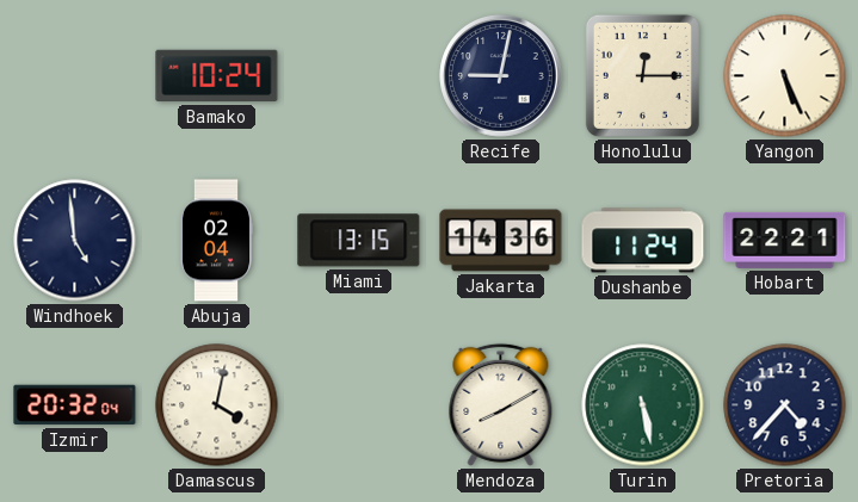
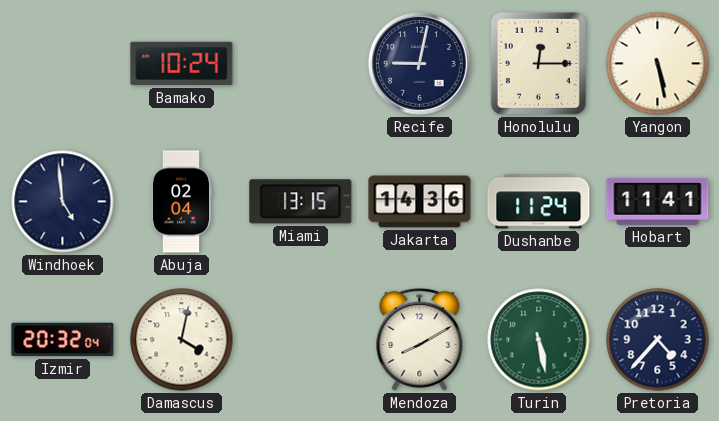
Yangon: 5:26 -> 5:28
Hobart: 22:21 -> 11:41
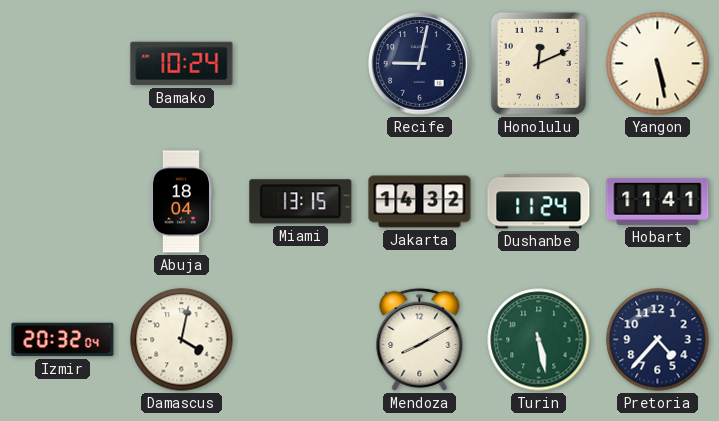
Honolulu: 12:15 -> 12:11
Windhoek: 4:59 -> none
Abuja: 02:04 -> 18:04
Jakarta: 14:36 -> 14:32
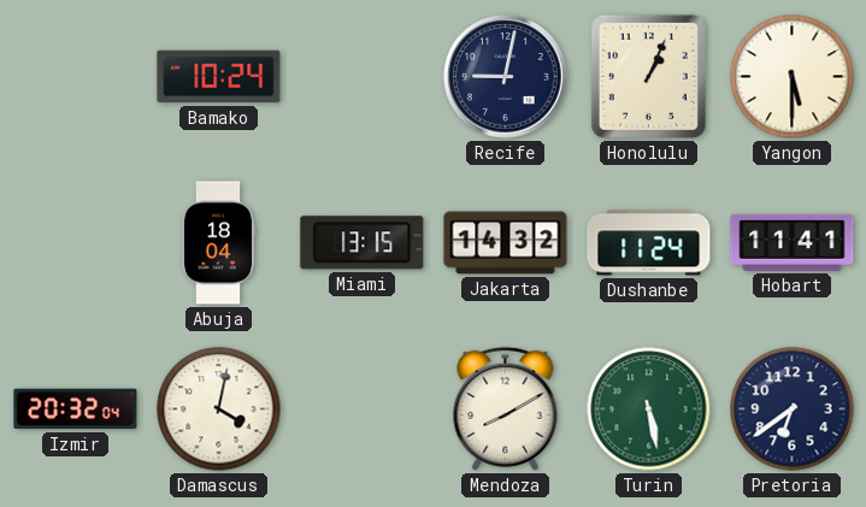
Honolulu: 12:11 -> 1:04
Yangon: 5:28 -> 5:30
Pretoria: 4:37 -> 6:39
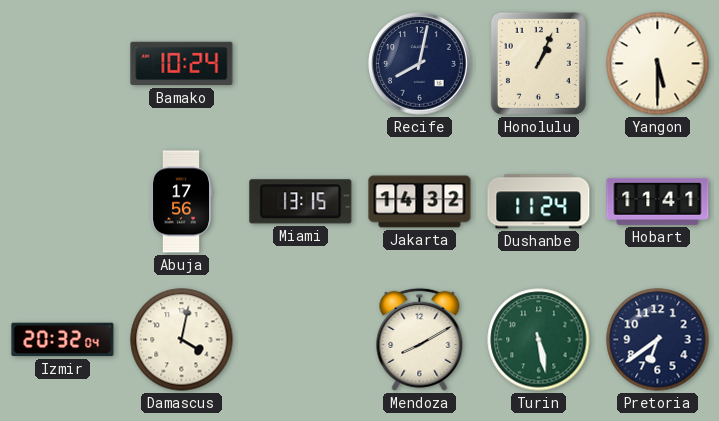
Recife: 9:02 -> 8:02
Abuja: 18:04 -> 17:56
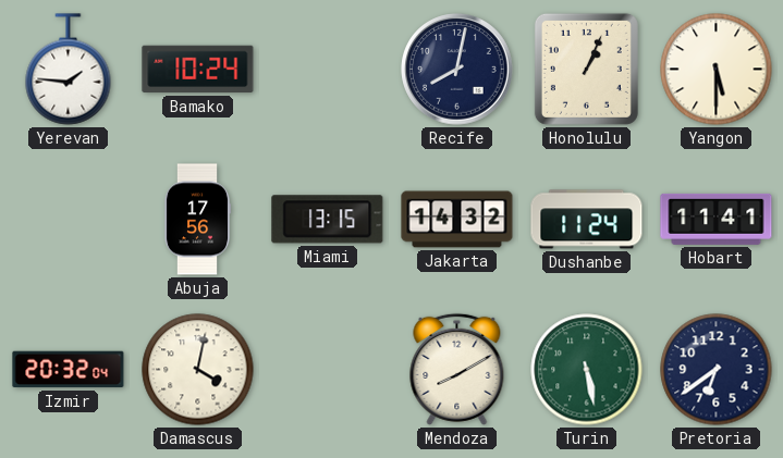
Yerevan: none -> 1:46
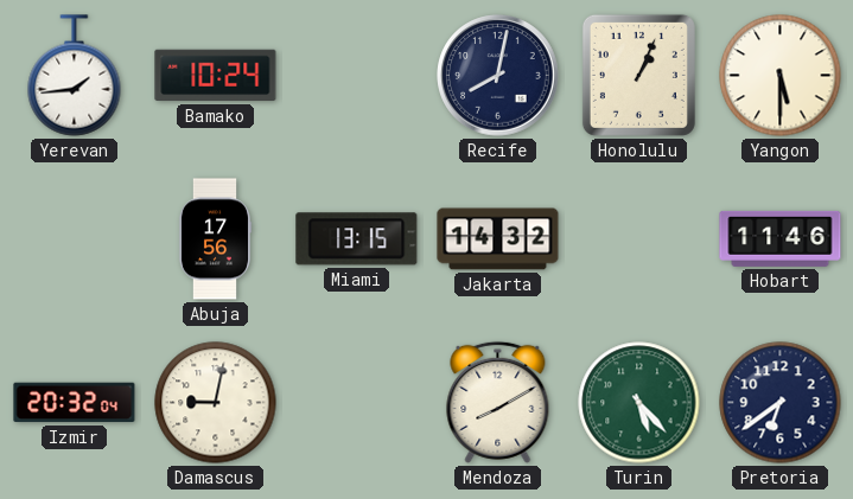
Yerevan: 1:46 -> 1:44
Dushanbe: 11:24 -> none
Hobart: 11:41 -> 11:46
Damascus: 4:02 -> 9:02
Turin: 5:28 -> 5:23
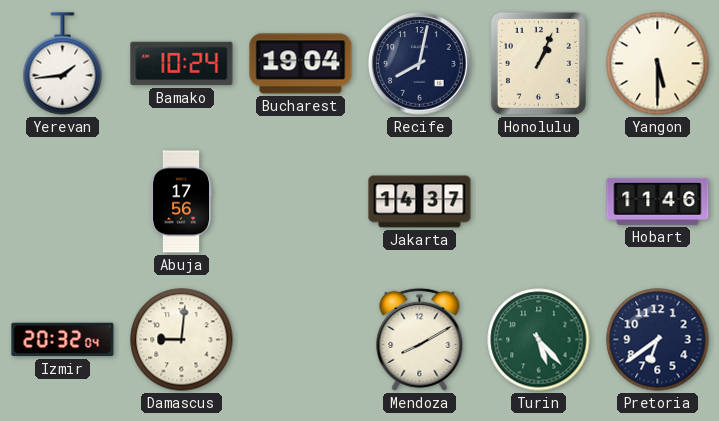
Bucharest: none -> 19:04
Miami: 13:15 -> none
Jakarta: 14:32 -> 14:37
Damascus: 9:02 -> 9:01
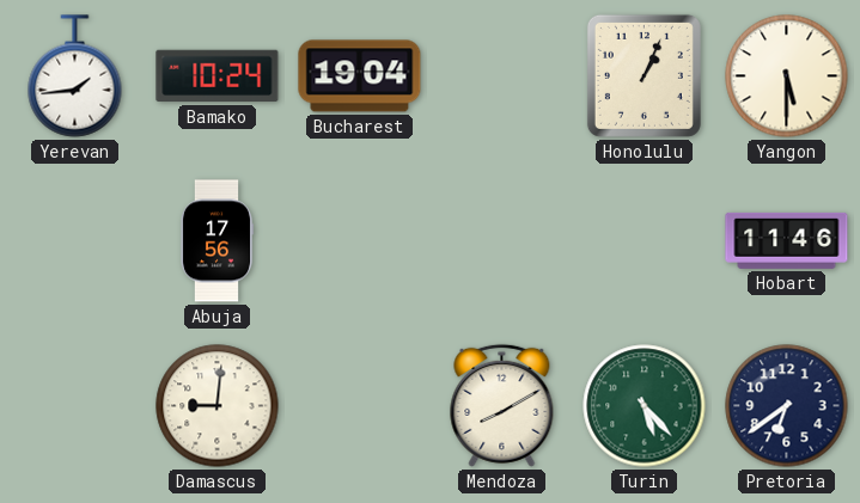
Recife: 8:02 -> none
Jakarta: 14:37 -> none
Izmir: 20:32 -> none
